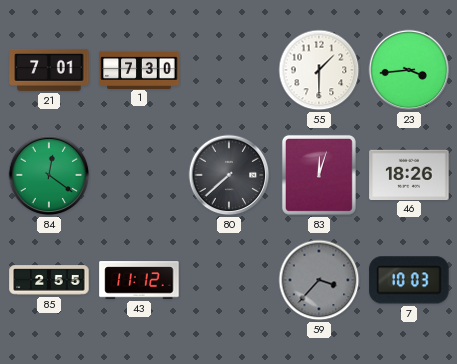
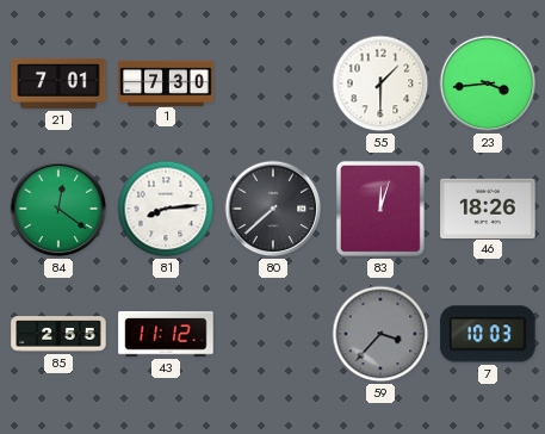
81: none -> 8:14
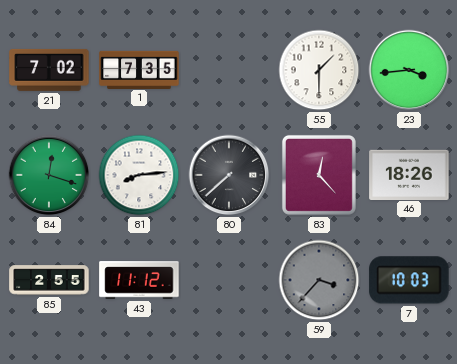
21: 7:01 -> 7:02
1: 7:30 -> 7:35
84: 12:21 -> 12:18
83: 12:03 -> 12:23
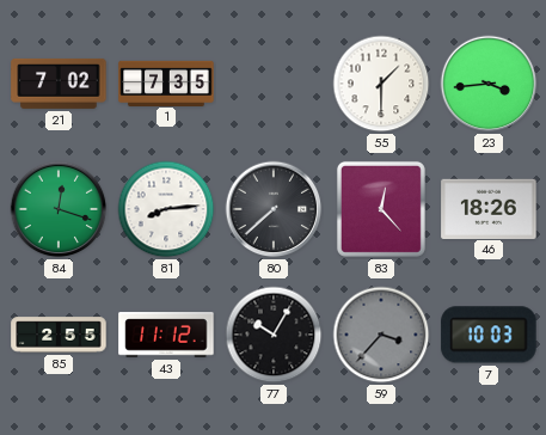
77: none -> 10:05
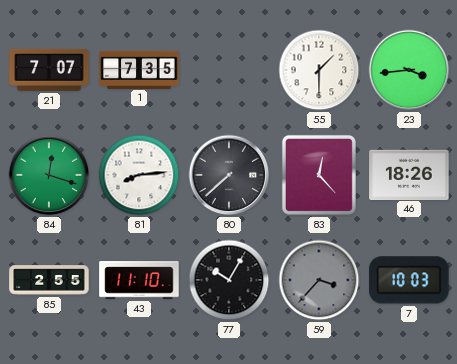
21: 7:02 -> 7:07
43: 11:12 -> 11:10
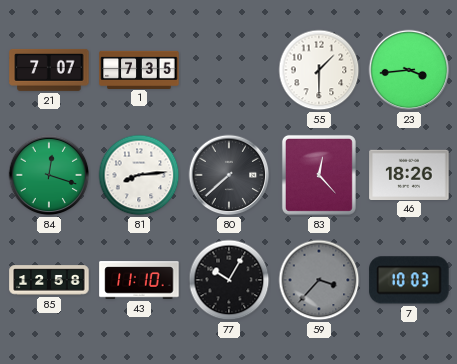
85: 2:55 -> 12:58
